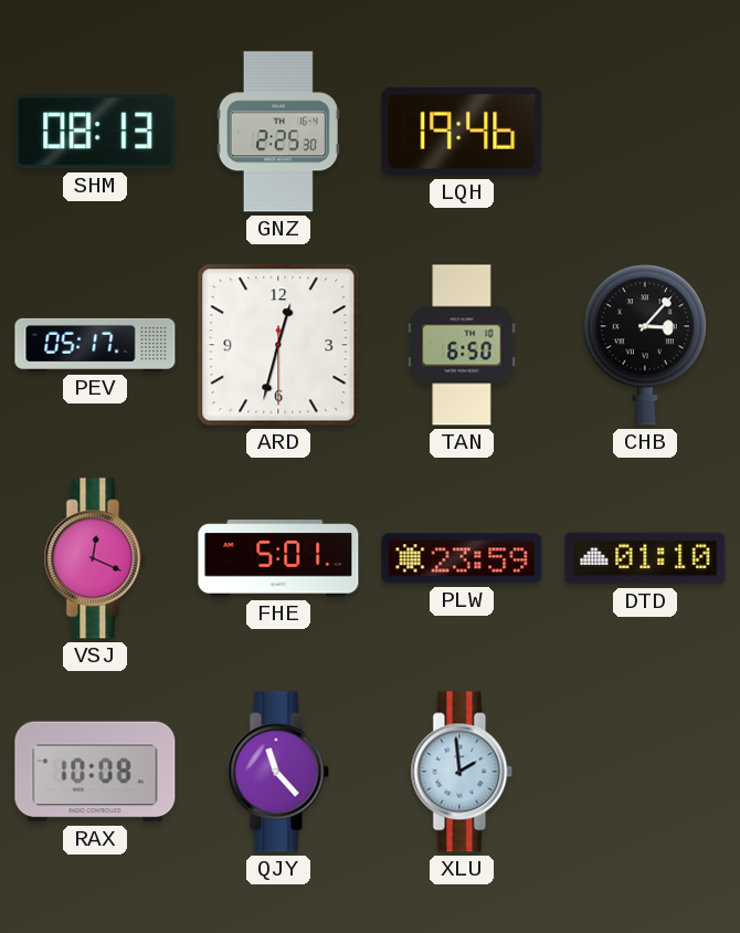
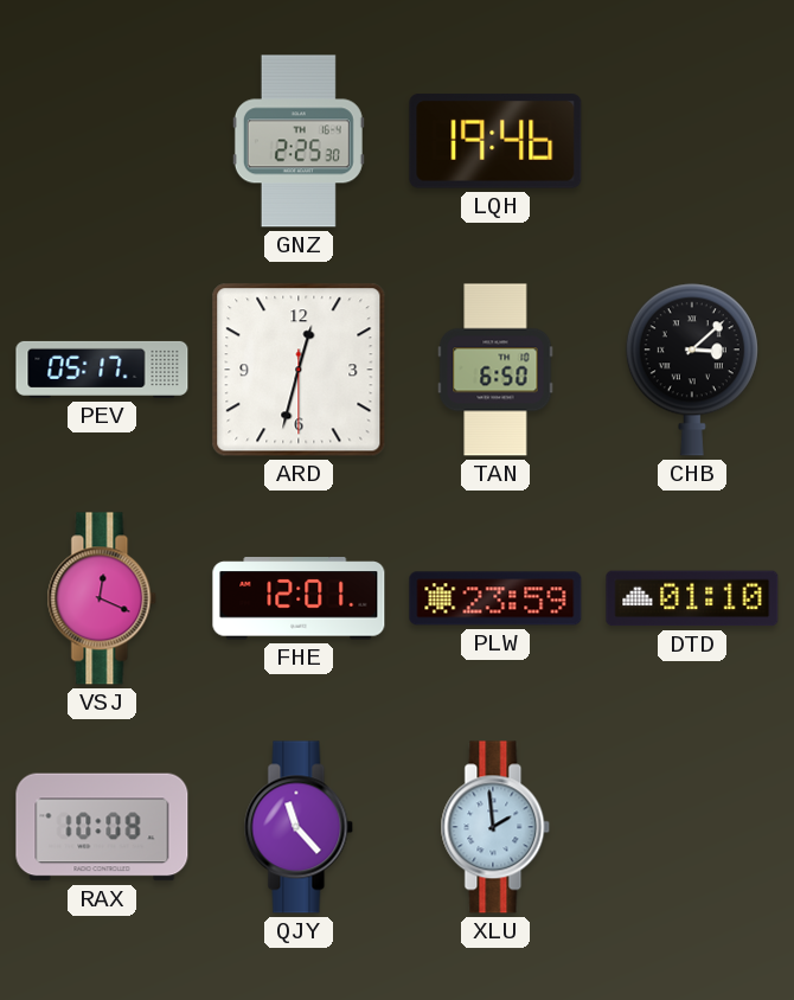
SHM: 08:13 -> none
CHB: 3:07 -> 3:08
FHE: 5:01 -> 12:01
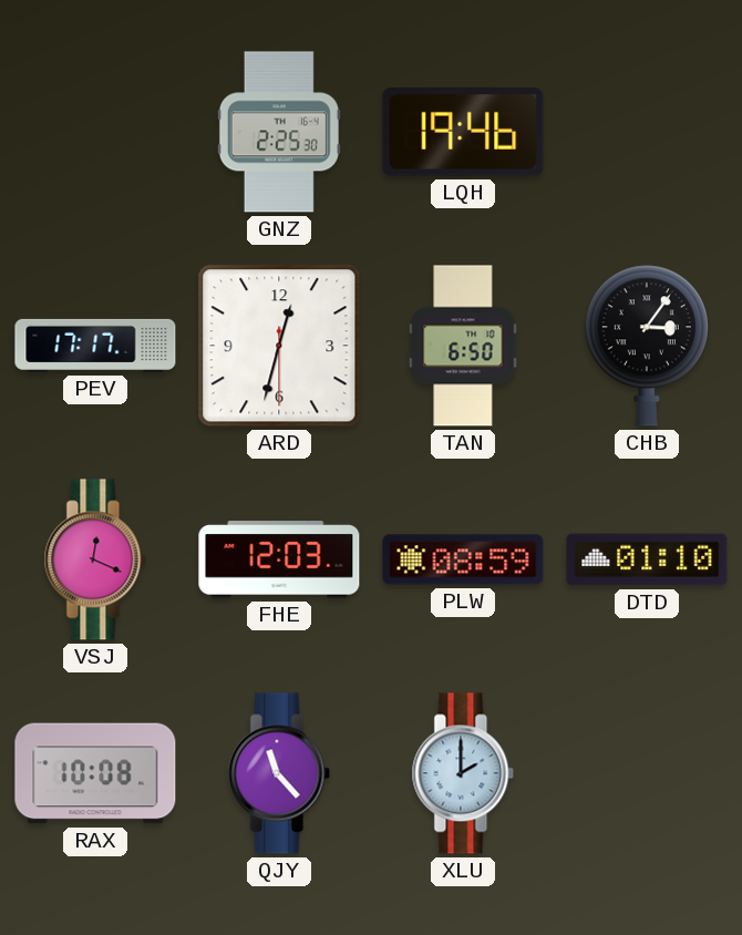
PEV: 05:17 -> 17:17
CHB: 3:08 -> 3:06
FHE: 12:01 -> 12:03
PLW: 23:59 -> 08:59
XLU: 1:59 -> 2:00
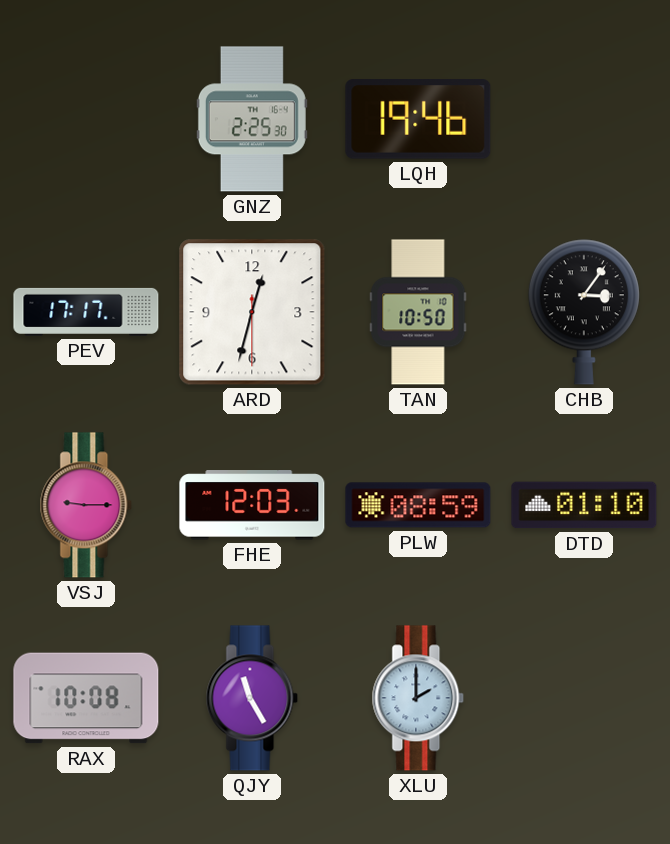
TAN: 6:50 -> 10:50
VSJ: 12:19 -> 9:15
QJY: 11:23 -> 11:25
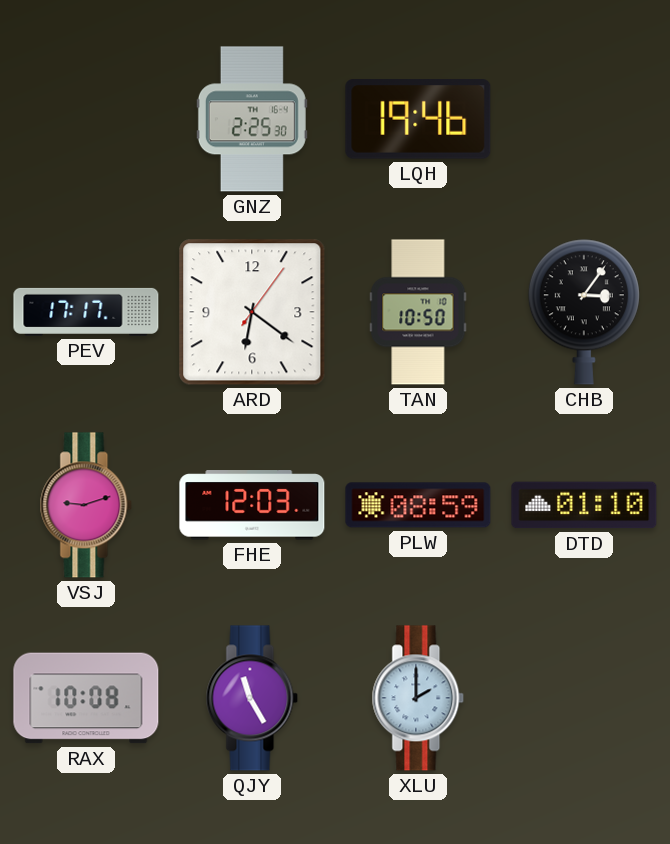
ARD: 12:32 -> 6:21
VSJ: 9:15 -> 9:12
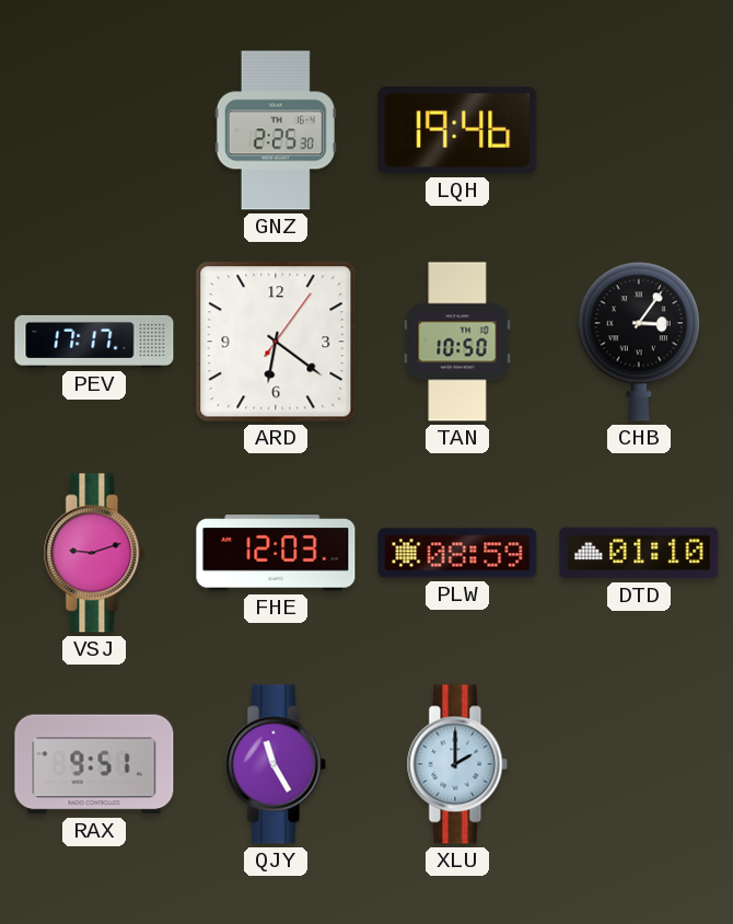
RAX: 10:08 -> 9:51
